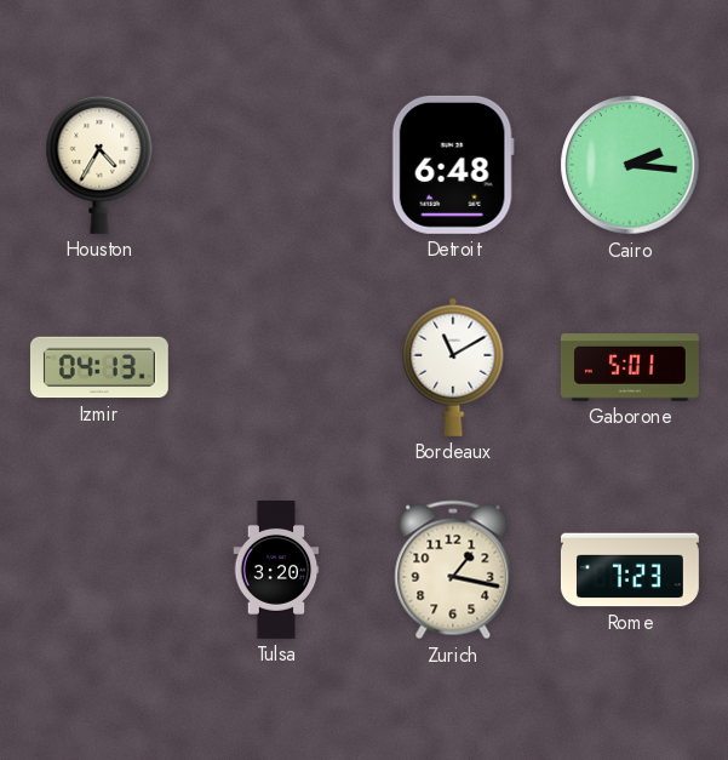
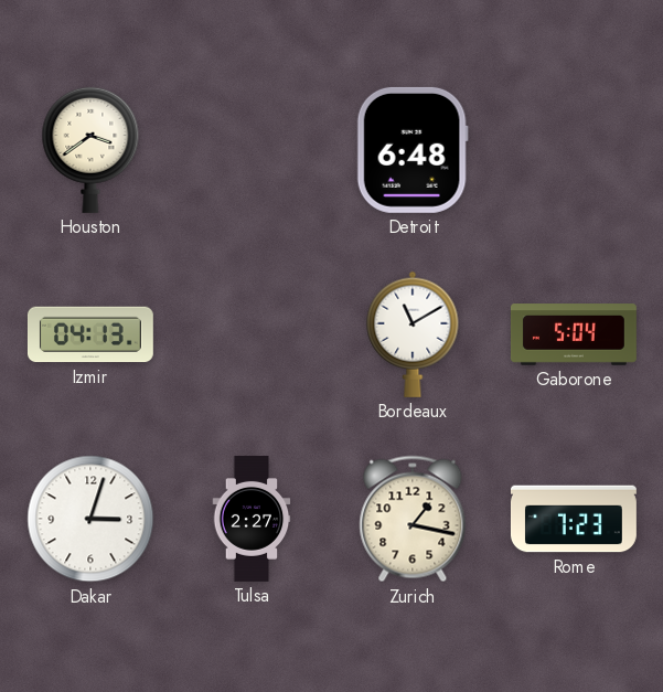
Houston: 4:35 -> 3:39
Cairo: 2:16 -> none
Gaborone: 5:01 -> 5:04
Dakar: none -> 3:03
Tulsa: 3:20 -> 2:27
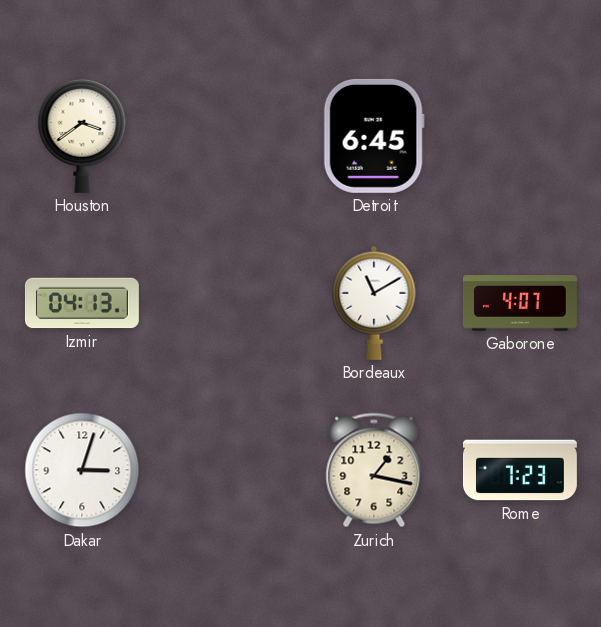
Detroit: 6:48 -> 6:45
Gaborone: 5:04 -> 4:07
Tulsa: 2:27 -> none
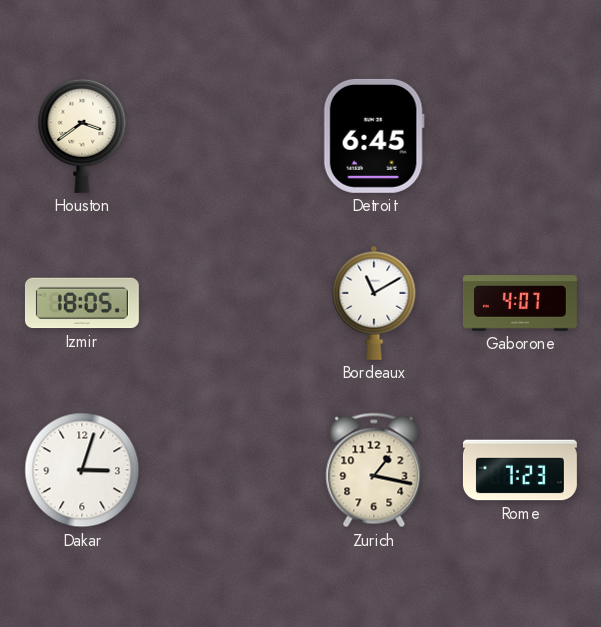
Izmir: 04:13 -> 18:05
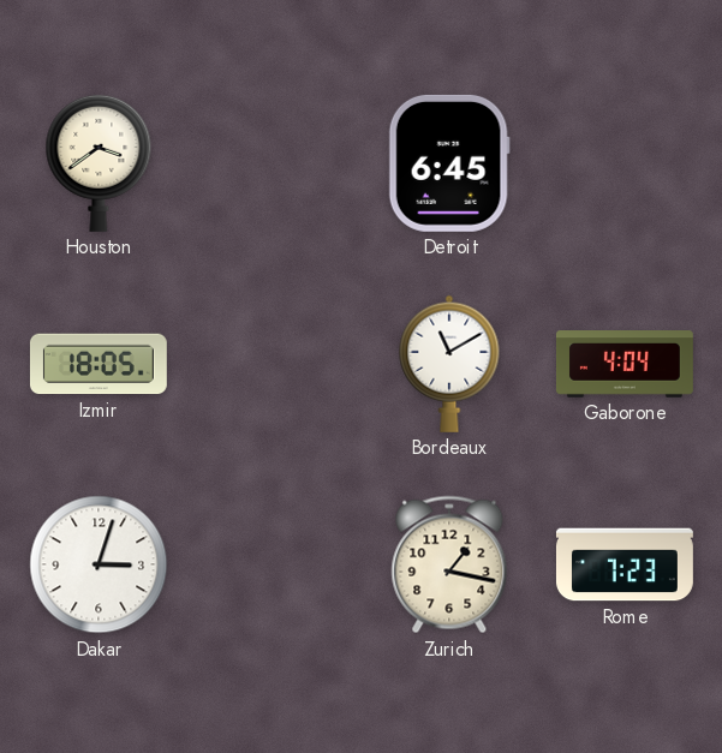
Gaborone: 4:07 -> 4:04
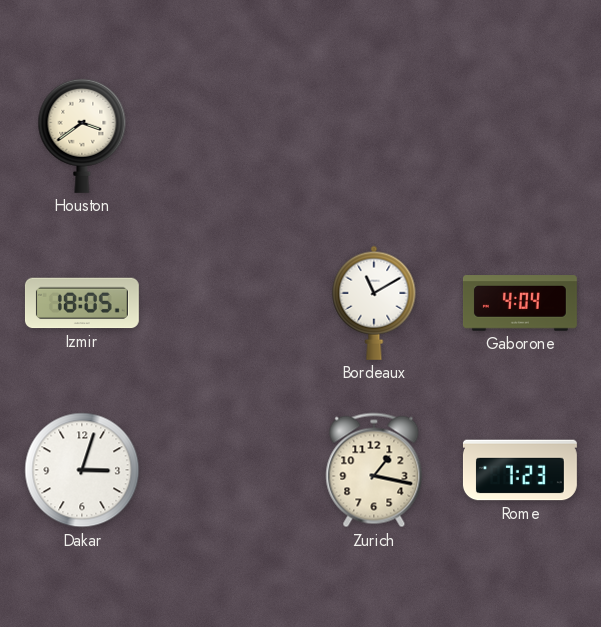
Detroit: 6:45 -> none
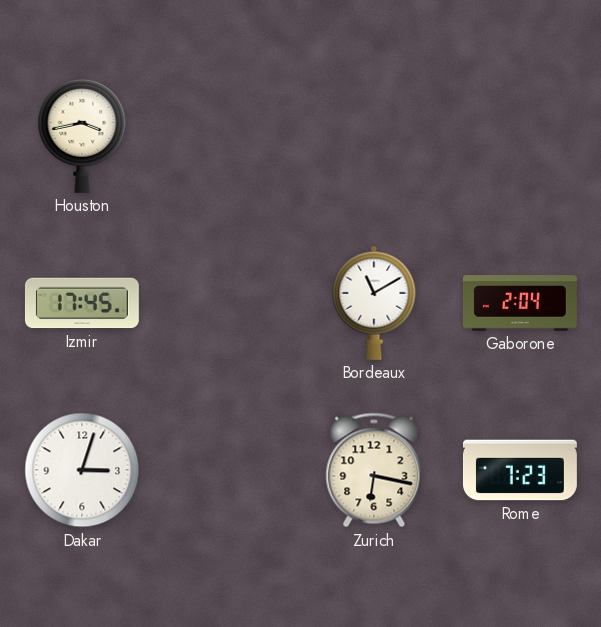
Houston: 3:39 -> 3:43
Izmir: 18:05 -> 17:45
Gaborone: 4:04 -> 2:04
Zurich: 1:17 -> 6:17
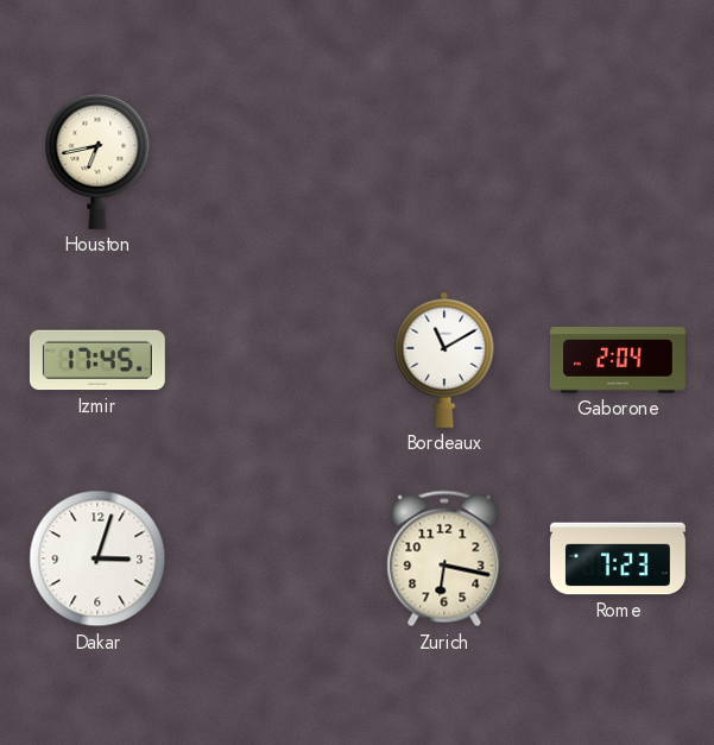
Houston: 3:43 -> 6:43
